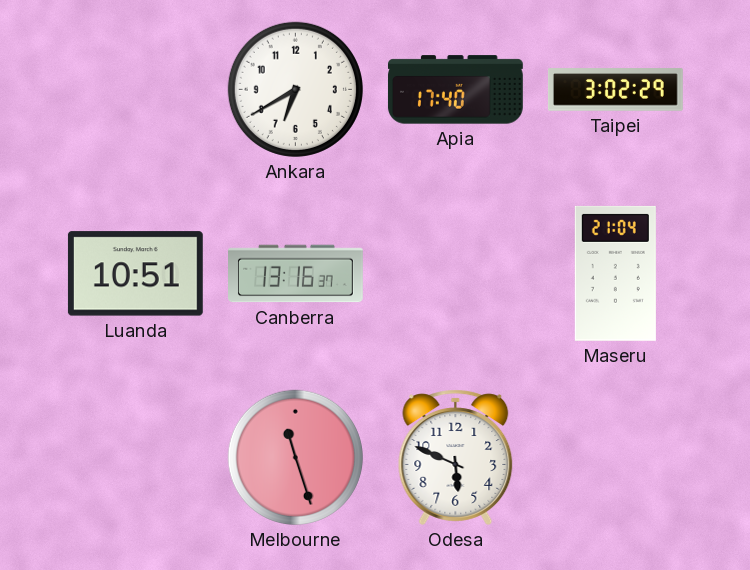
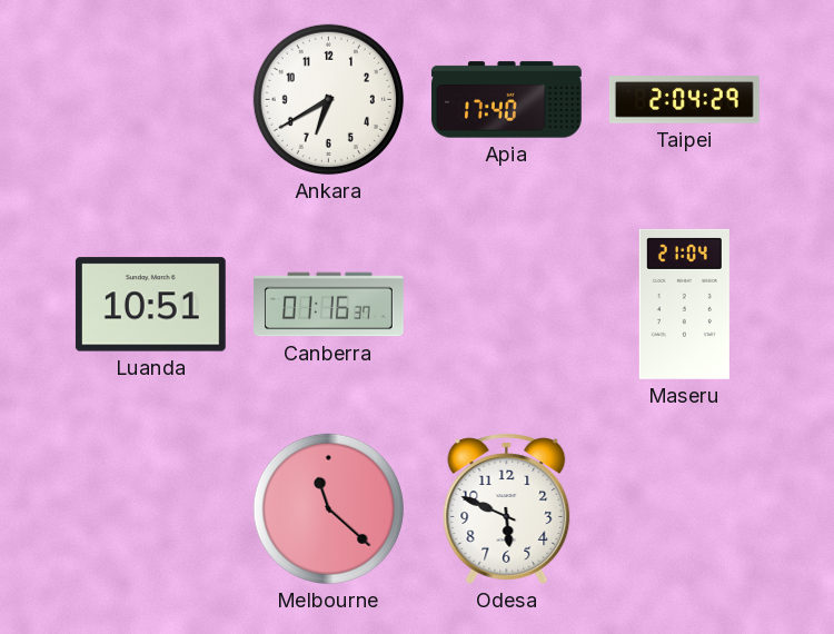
Taipei: 3:02 -> 2:04
Canberra: 13:16 -> 01:16
Melbourne: 11:27 -> 11:22
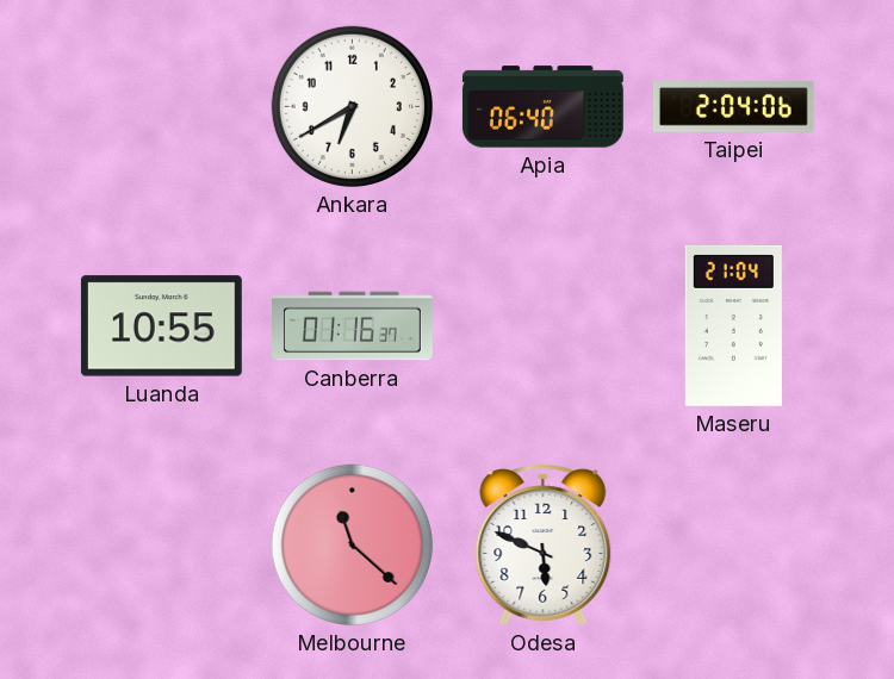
Apia: 17:40 -> 06:40
Taipei: 2:04:29 -> 2:04:06
Luanda: 10:51 -> 10:55
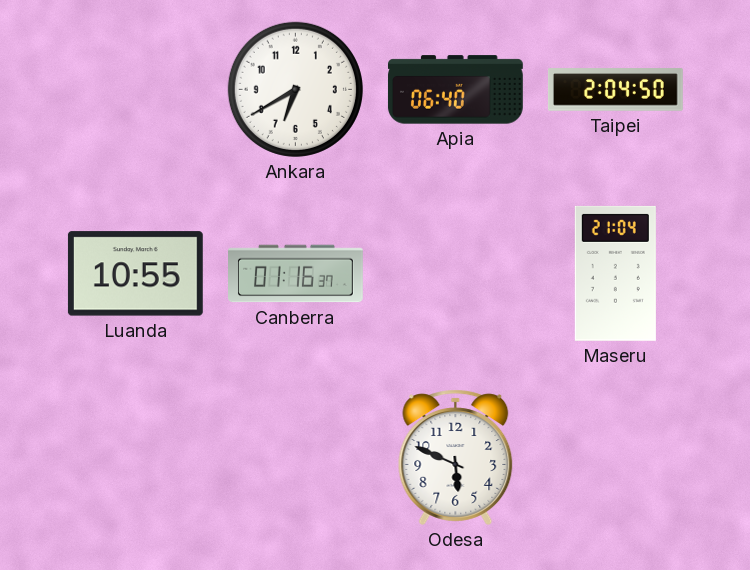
Taipei: 2:04:06 -> 2:04:50
Melbourne: 11:22 -> none
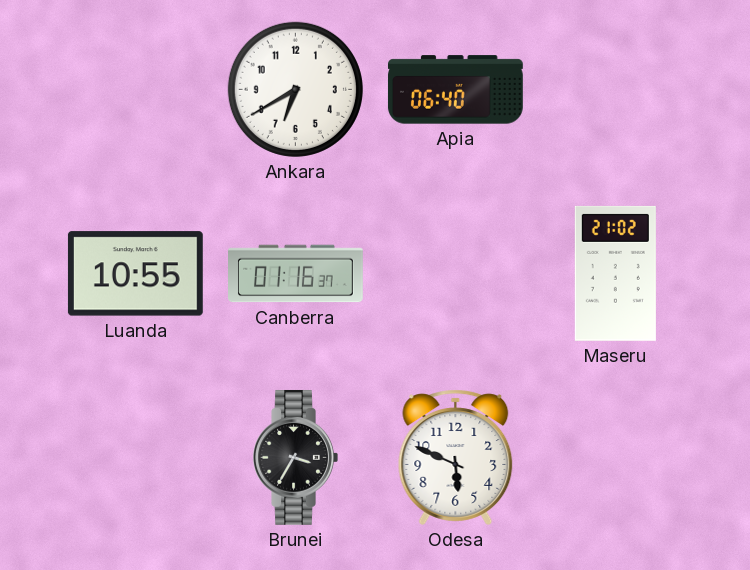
Taipei: 2:04 -> none
Maseru: 21:04 -> 21:02
Brunei: none -> 3:35
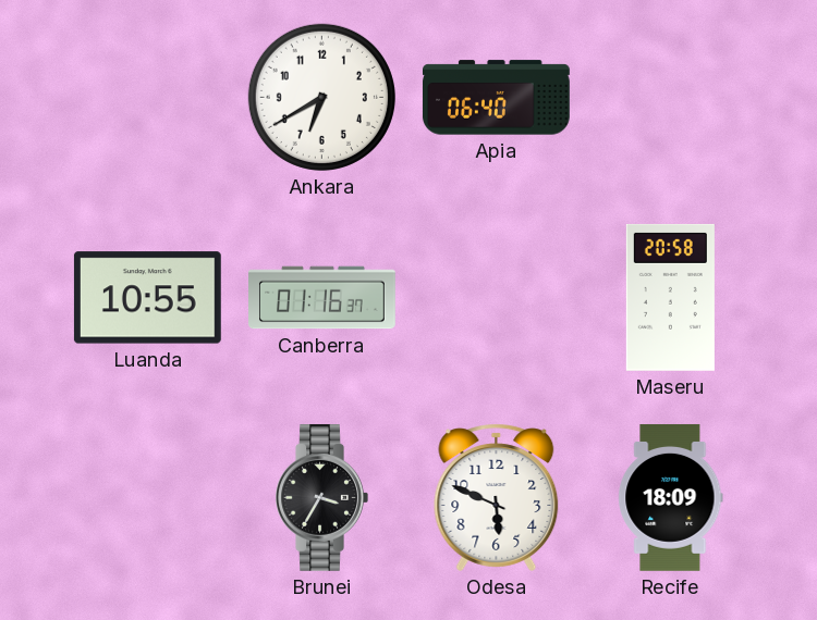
Maseru: 21:02 -> 20:58
Recife: none -> 18:09
